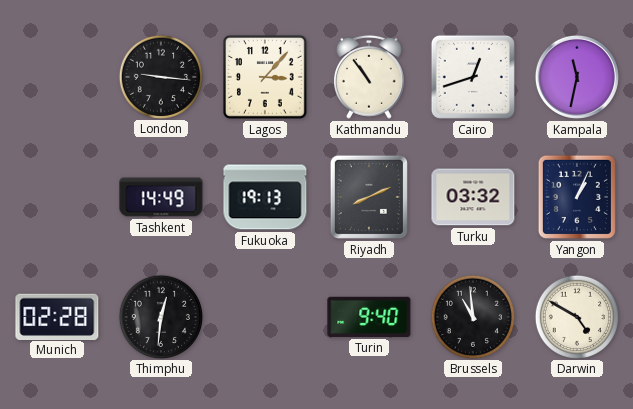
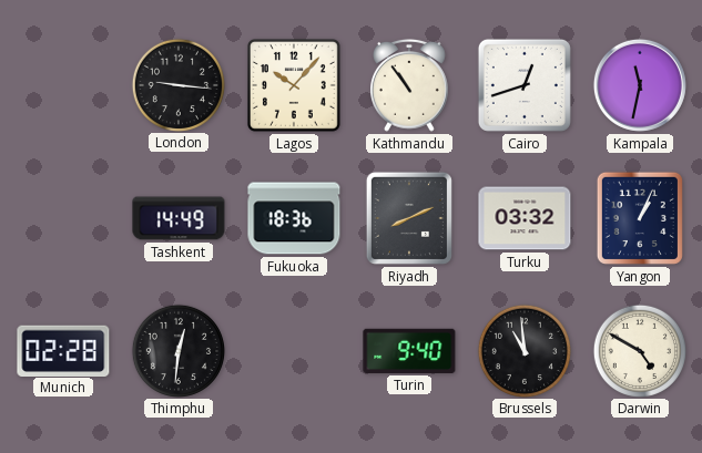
Lagos: 3:07 -> 10:07
Fukuoka: 19:13 -> 18:36
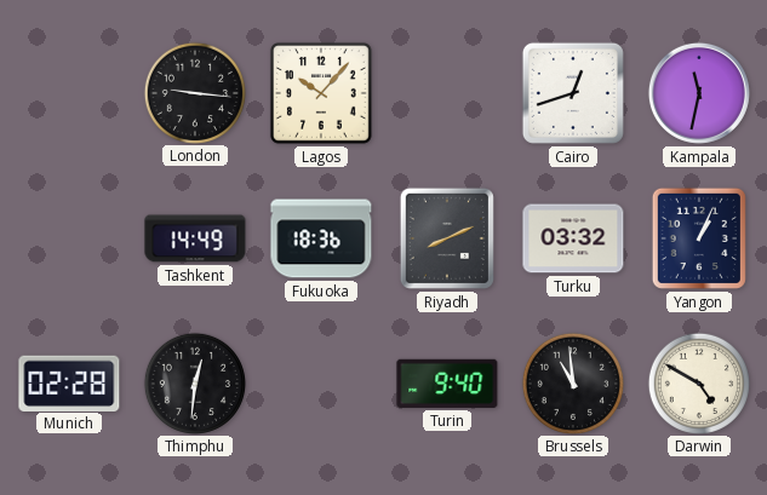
Kathmandu: 10:54 -> none
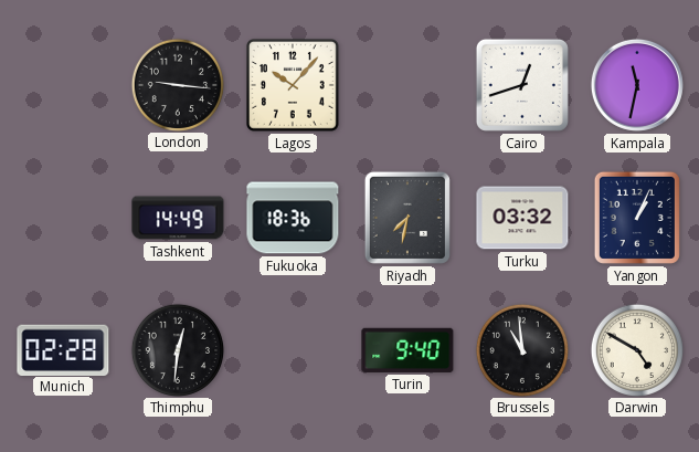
Riyadh: 8:11 -> 7:32
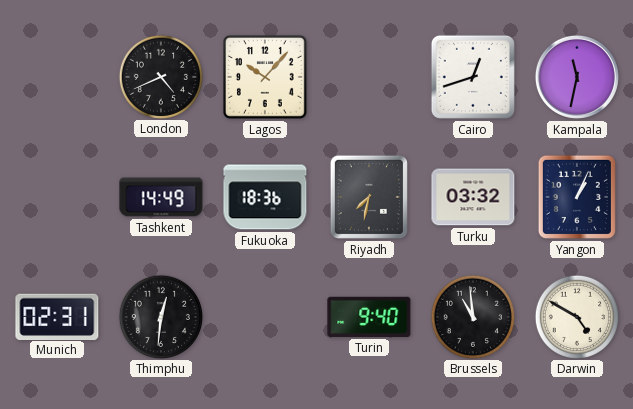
London: 9:16 -> 4:41
Munich: 02:28 -> 02:31
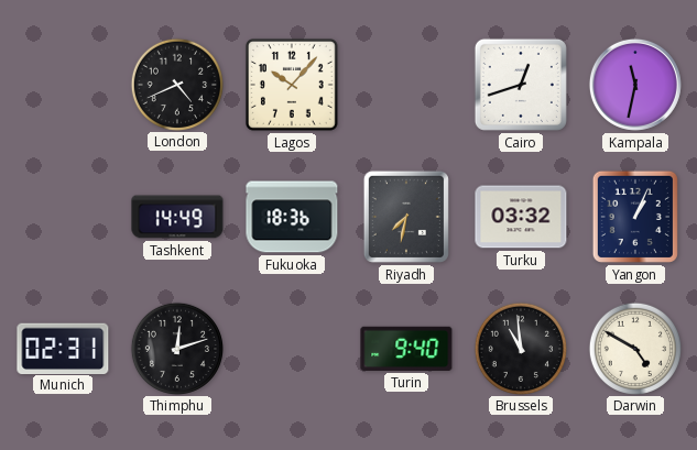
Thimphu: 12:31 -> 12:12
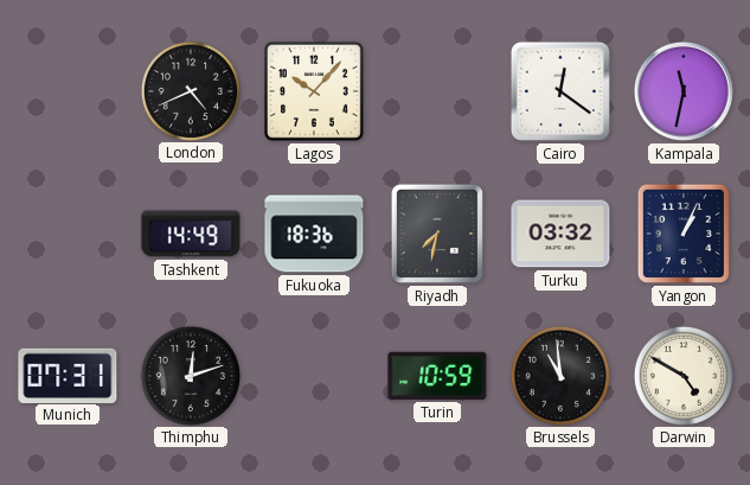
Cairo: 12:42 -> 12:21
Munich: 02:31 -> 07:31
Turin: 9:40 -> 10:59
